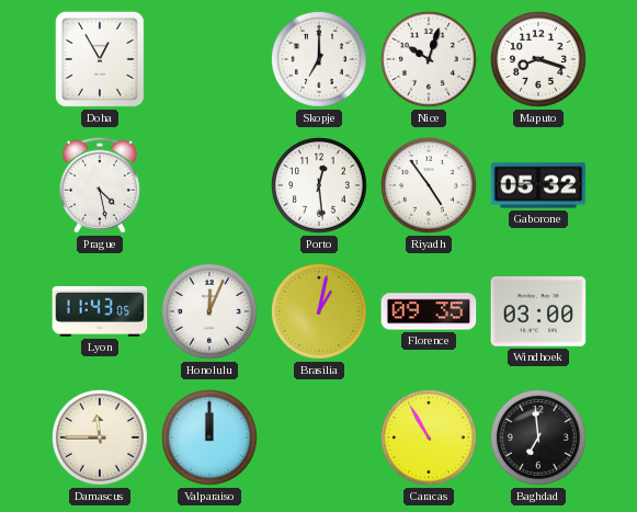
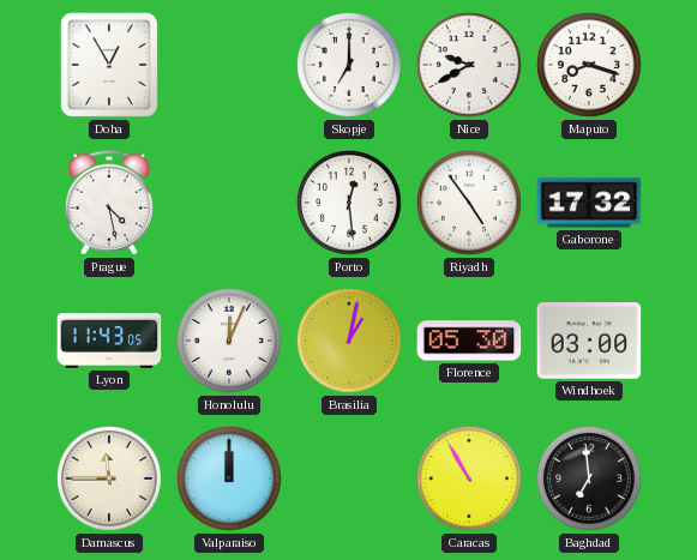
Nice: 10:03 -> 9:40
Gaborone: 05:32 -> 17:32
Florence: 09:35 -> 05:30
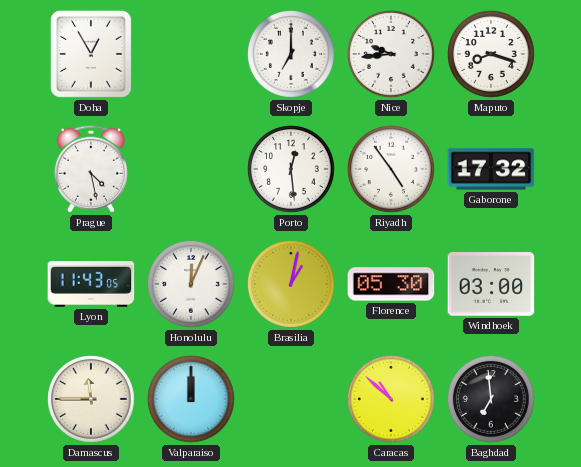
Nice: 9:40 -> 9:44
Caracas: 10:55 -> 10:52
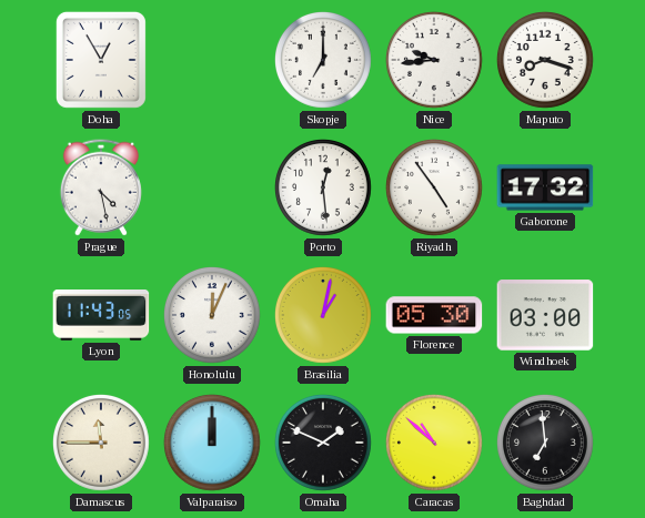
Omaha: none -> 1:49
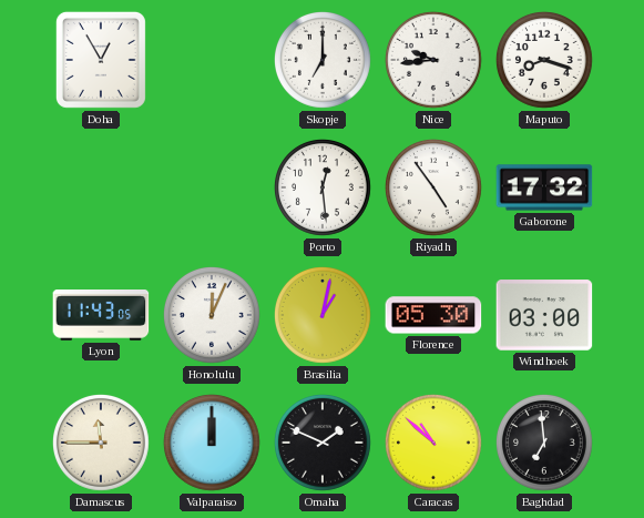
Prague: 4:28 -> none
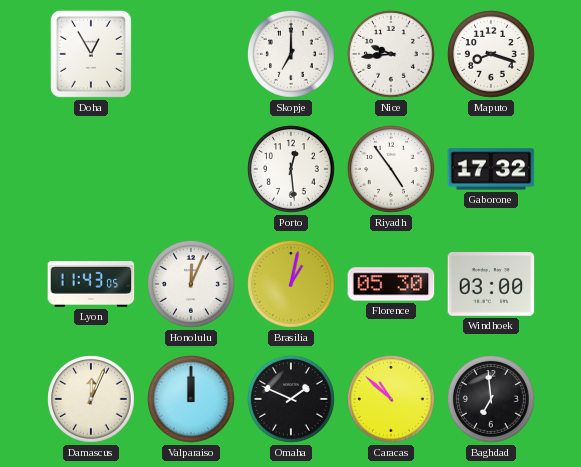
Damascus: 11:45 -> 12:04
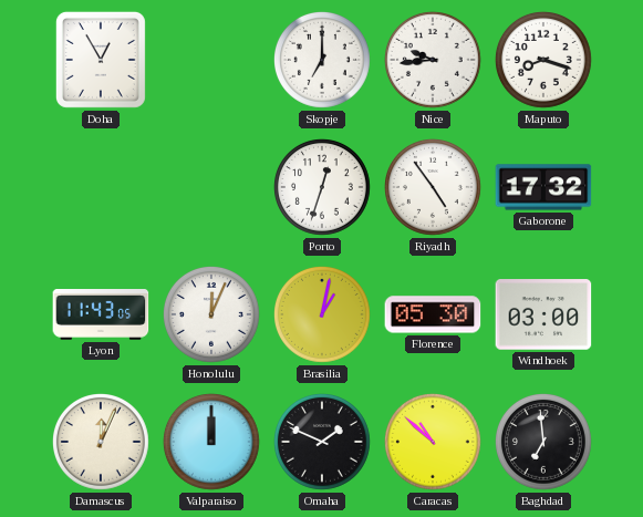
Porto: 12:29 -> 12:33
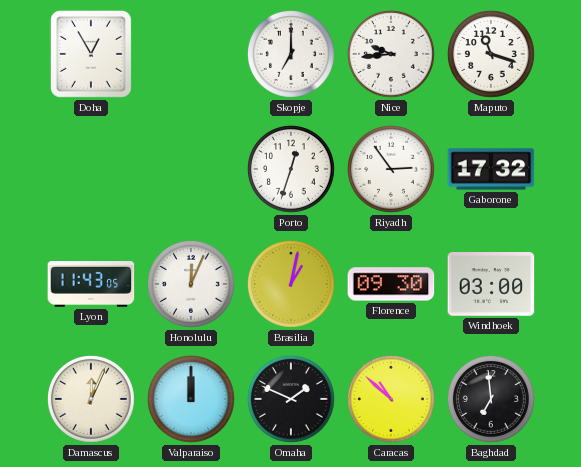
Maputo: 8:18 -> 11:18
Riyadh: 4:54 -> 2:54
Florence: 05:30 -> 09:30
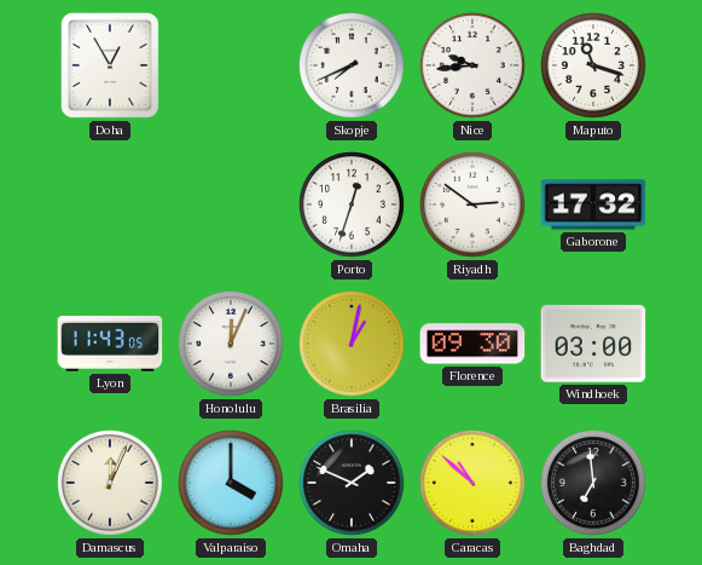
Skopje: 7:00 -> 7:41
Riyadh: 2:54 -> 2:51
Valparaiso: 12:00 -> 4:00
